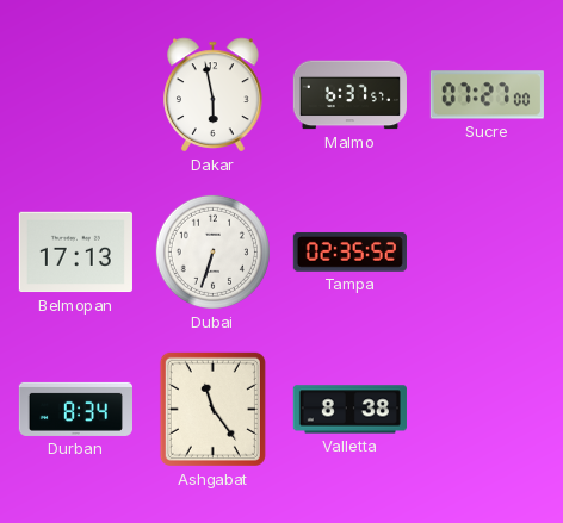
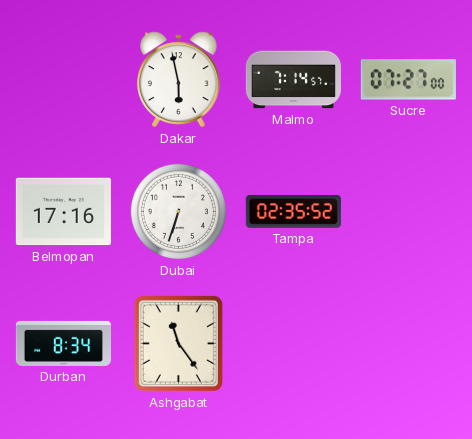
Malmo: 6:37 -> 7:14
Belmopan: 17:13 -> 17:16
Valletta: 8:38 -> none
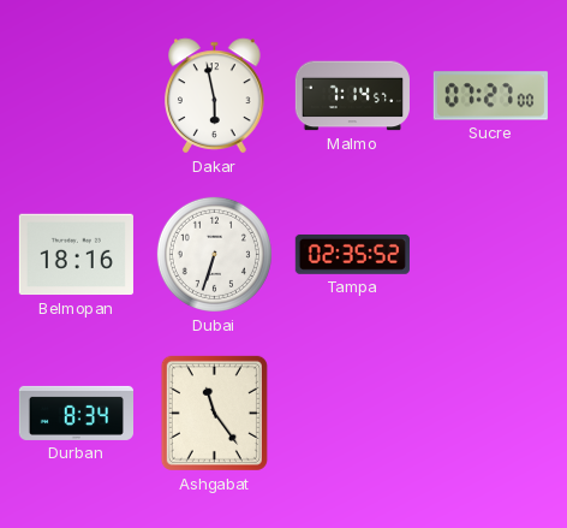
Belmopan: 17:16 -> 18:16
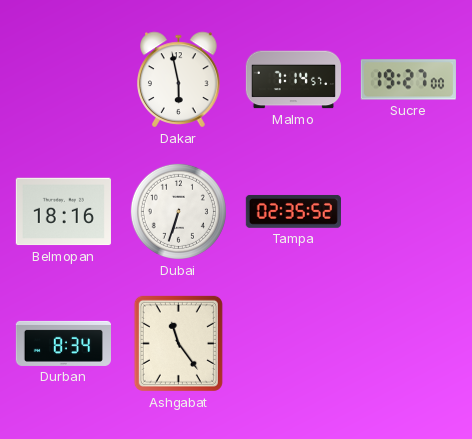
Sucre: 07:27 -> 19:27
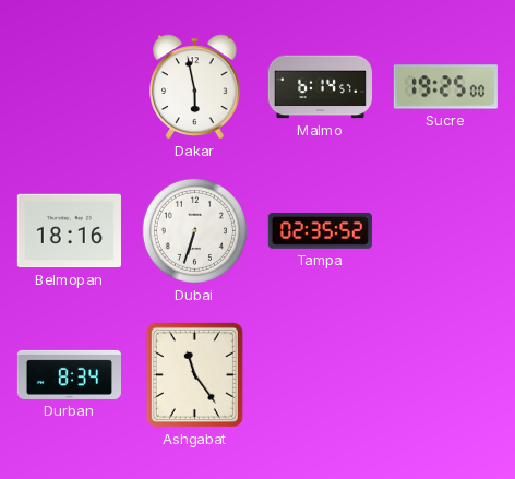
Malmo: 7:14 -> 6:14
Sucre: 19:27 -> 19:25
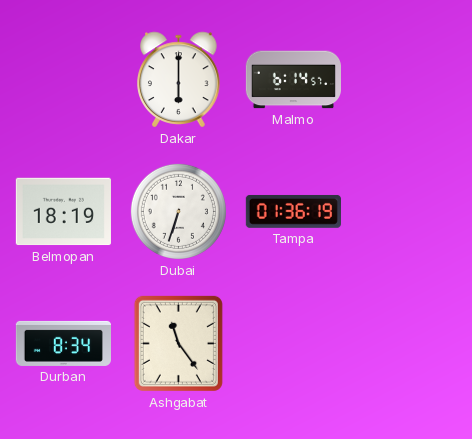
Dakar: 5:58 -> 6:00
Sucre: 19:25 -> none
Belmopan: 18:16 -> 18:19
Tampa: 02:35 -> 01:36
